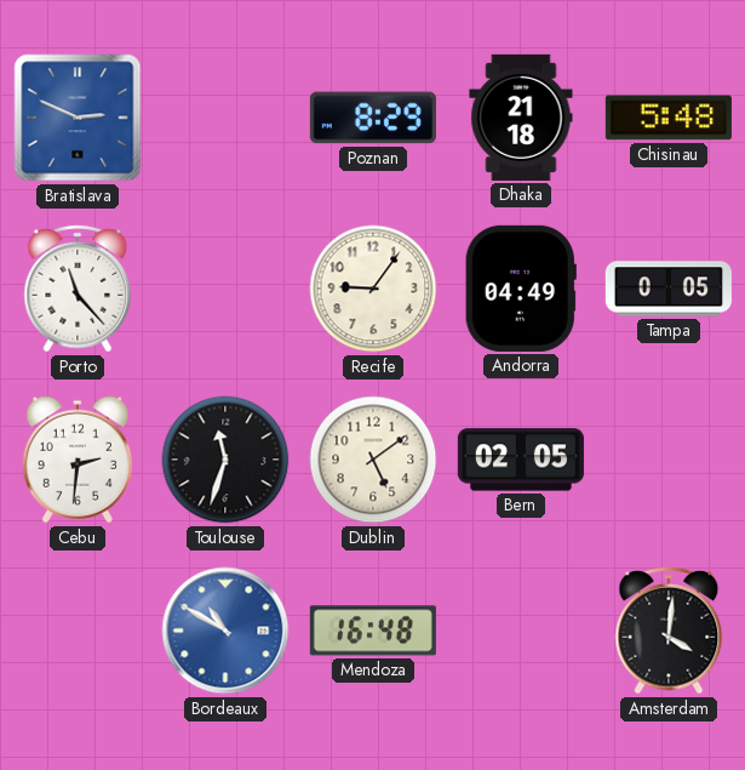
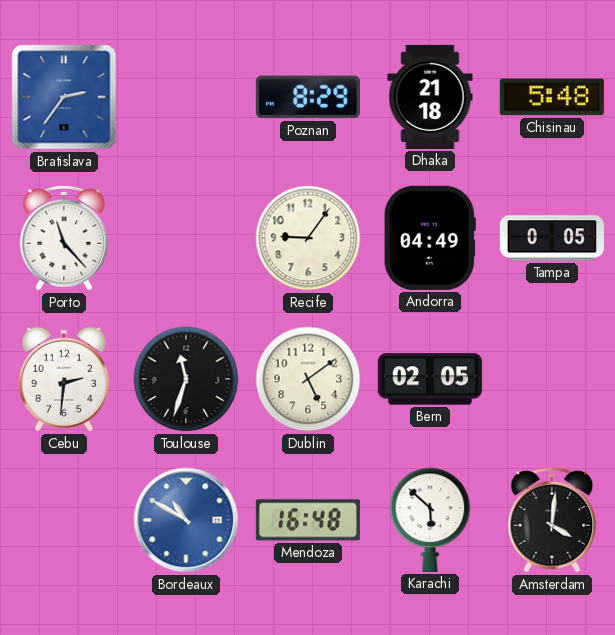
Bratislava: 2:49 -> 2:36
Karachi: none -> 5:52
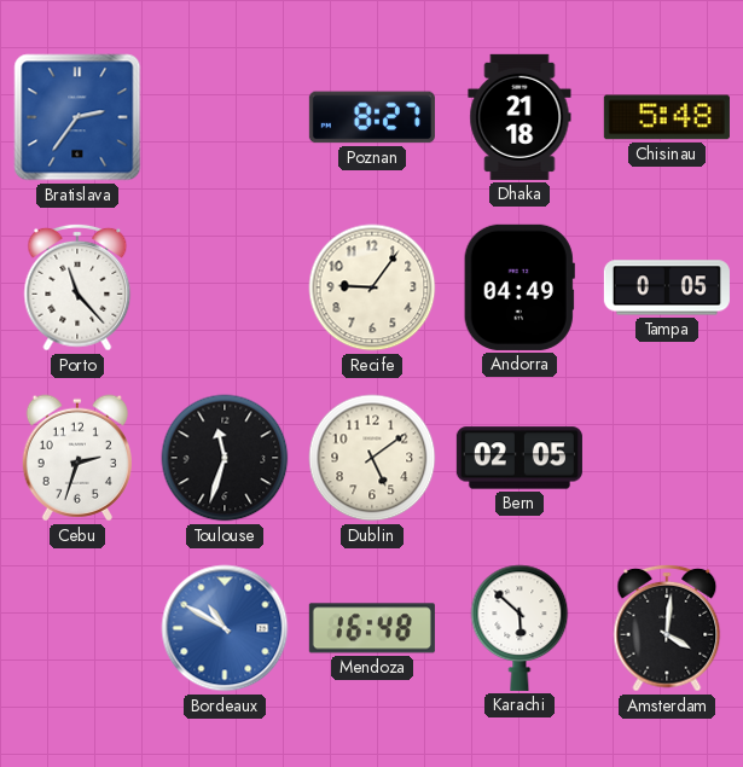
Poznan: 8:29 -> 8:27
Cebu: 2:31 -> 2:33
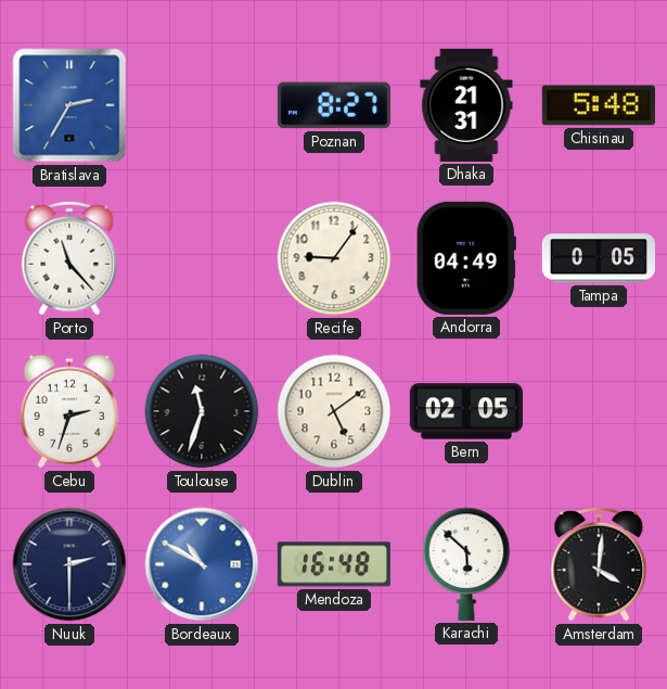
Bratislava: 2:36 -> 2:35
Dhaka: 21:18 -> 21:31
Nuuk: none -> 2:30
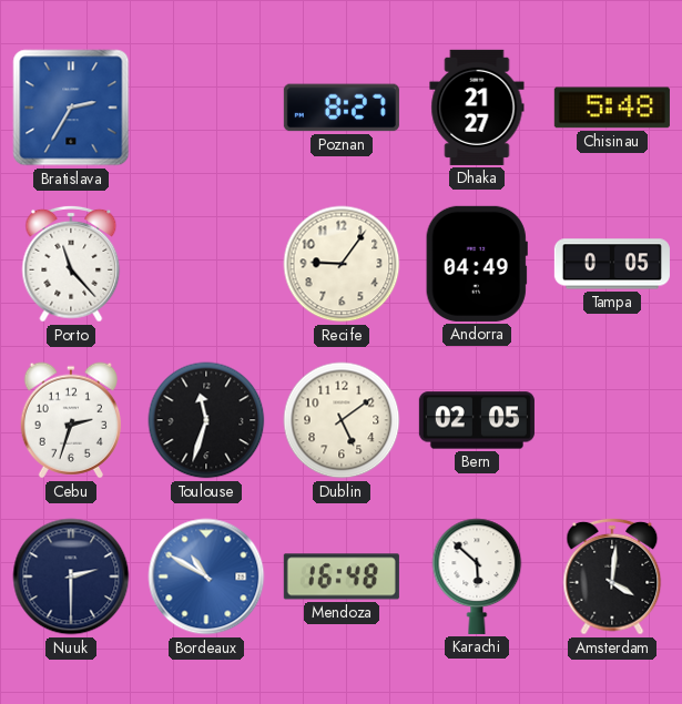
Dhaka: 21:31 -> 21:27
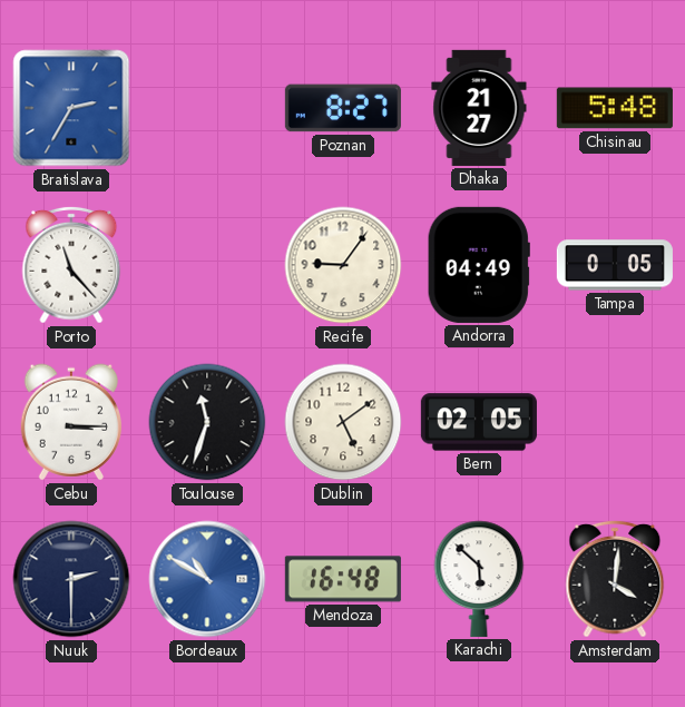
Cebu: 2:33 -> 3:15
